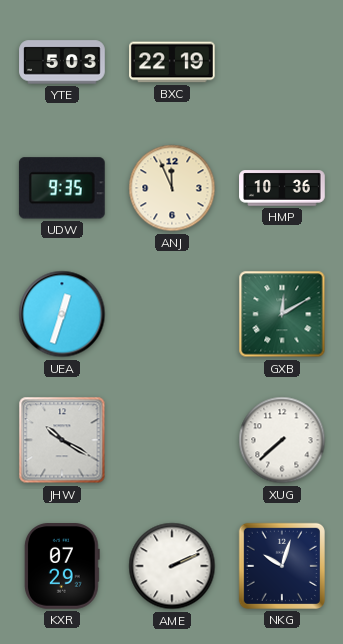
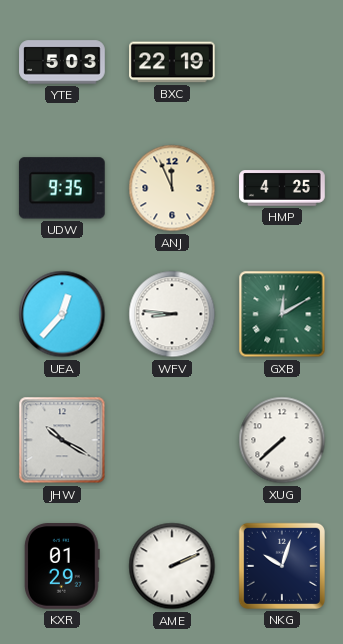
HMP: 10:36 -> 4:25
UEA: 12:33 -> 12:37
WFV: none -> 8:46
KXR: 07:29 -> 01:29
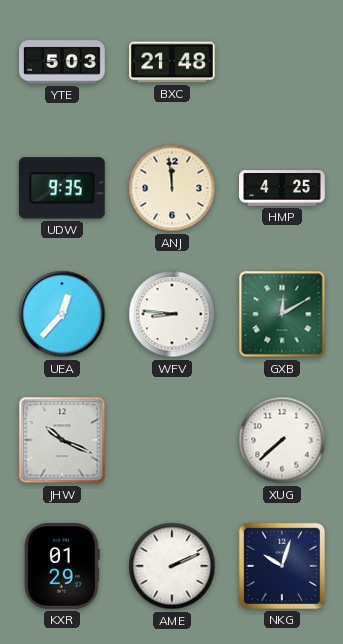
BXC: 22:19 -> 21:48
ANJ: 11:56 -> 11:59
JHW: 10:20 -> 10:19
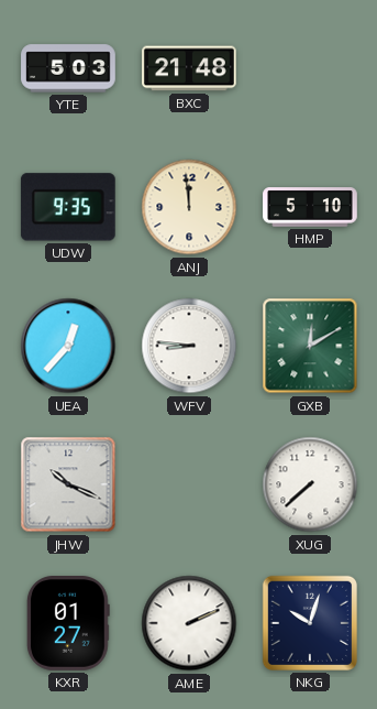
HMP: 4:25 -> 5:10
KXR: 01:29 -> 01:27
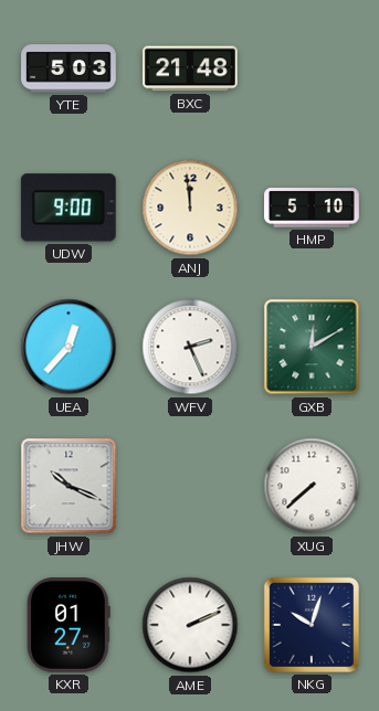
UDW: 9:35 -> 9:00
WFV: 8:46 -> 2:26
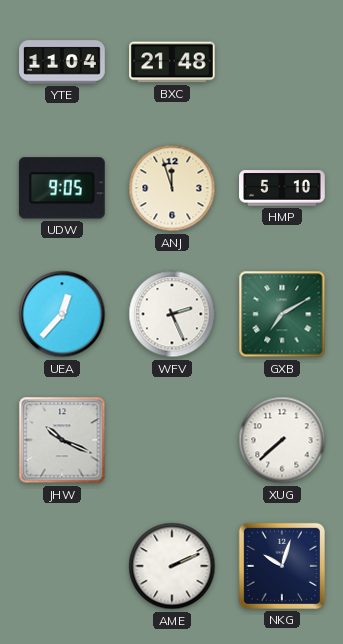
YTE: 5:03 -> 11:04
UDW: 9:00 -> 9:05
ANJ: 11:59 -> 11:57
GXB: 12:10 -> 7:10
KXR: 01:27 -> none
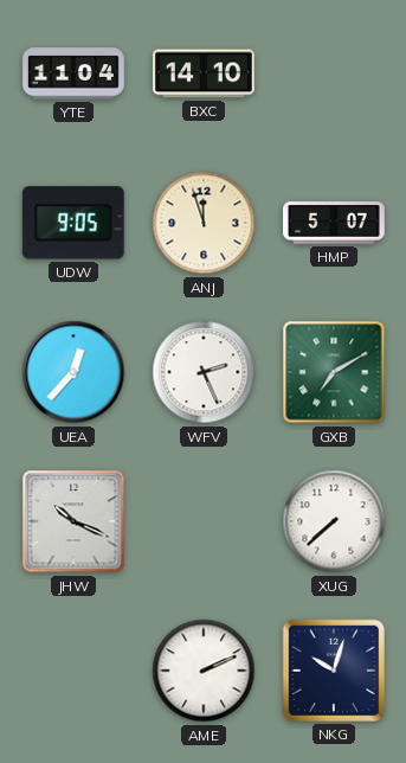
BXC: 21:48 -> 14:10
HMP: 5:10 -> 5:07
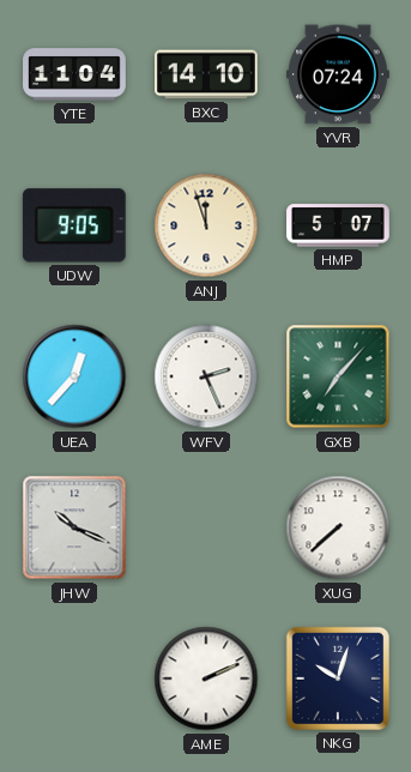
YVR: none -> 07:24
GXB: 7:10 -> 7:07
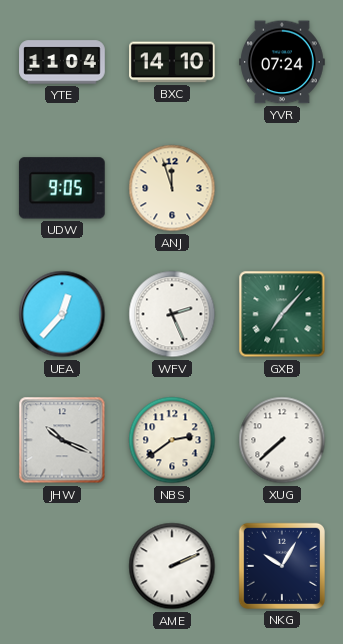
HMP: 5:07 -> none
NBS: none -> 2:39
NKG: 10:03 -> 10:05
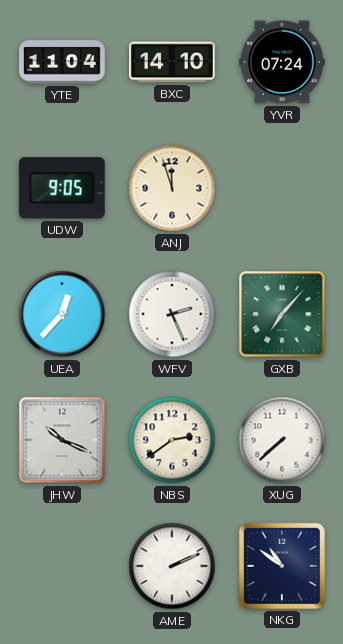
NKG: 10:05 -> 10:51
